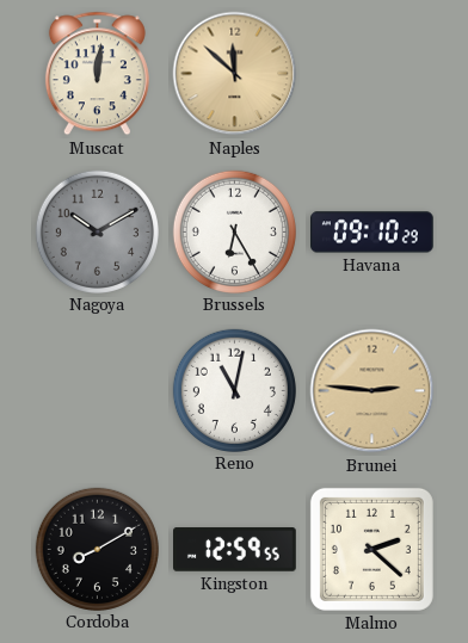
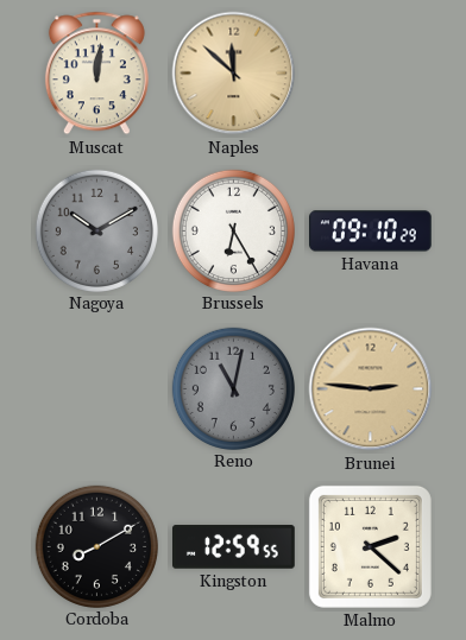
Reno dial: white -> grey
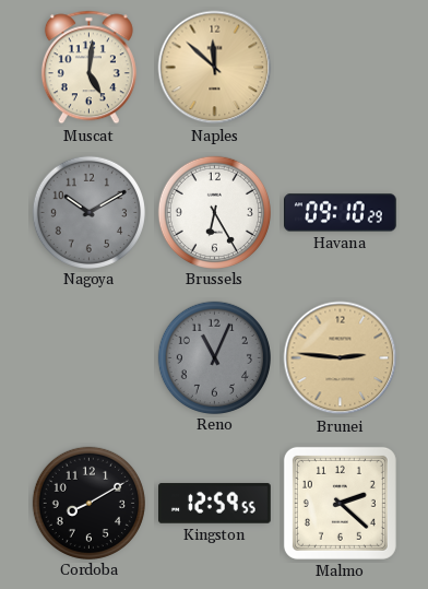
Muscat: 12:01 -> 5:01
Reno: 11:02 -> 11:04
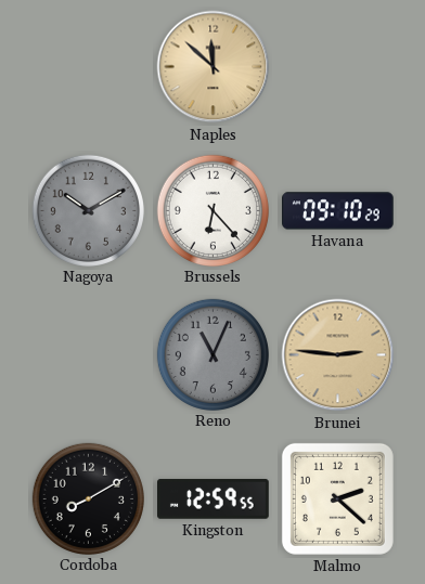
Muscat: 5:01 -> none
Brussels: 6:25 -> 6:23
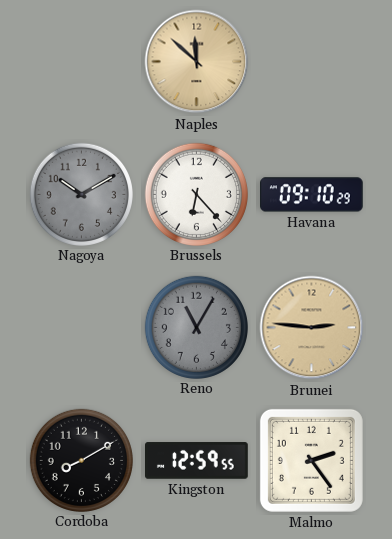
Reno: 11:04 -> 11:05
Malmo: 2:22 -> 2:24
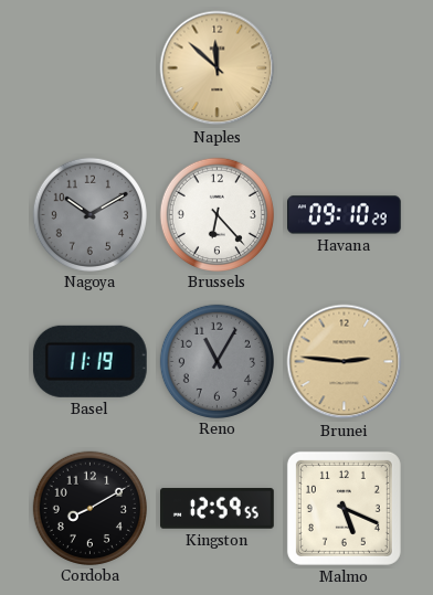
Basel: none -> 11:19
Malmo: 2:24 -> 5:19
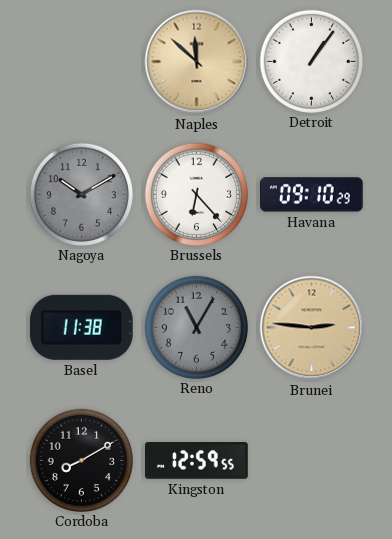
Detroit: none -> 1:06
Basel: 11:19 -> 11:38
Malmo: 5:19 -> none
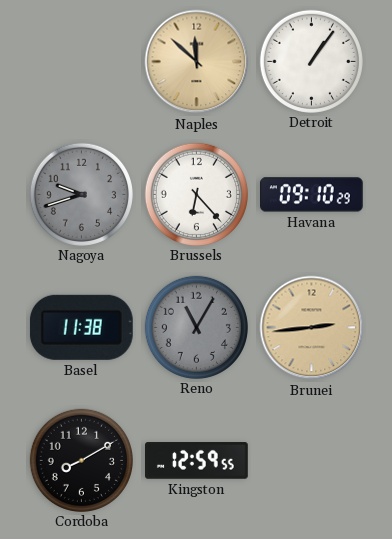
Nagoya: 10:10 -> 9:42
Brunei: 2:46 -> 2:44
